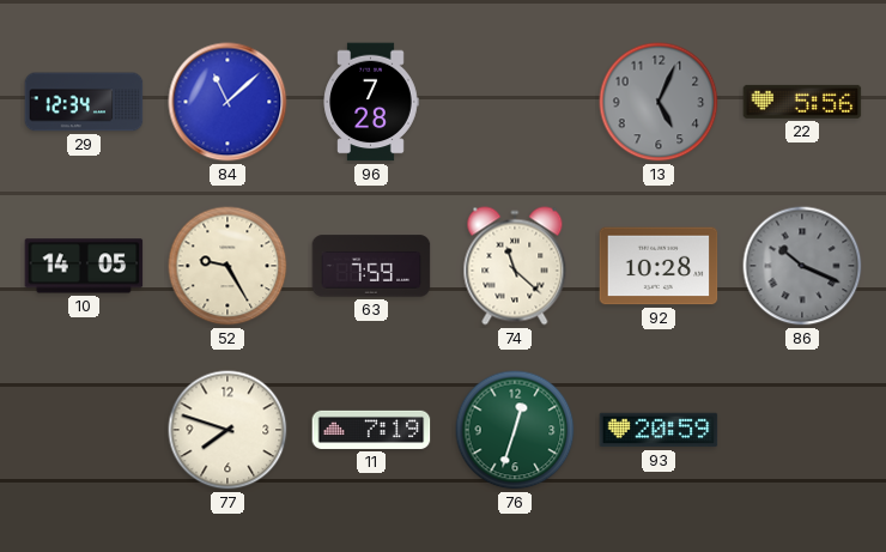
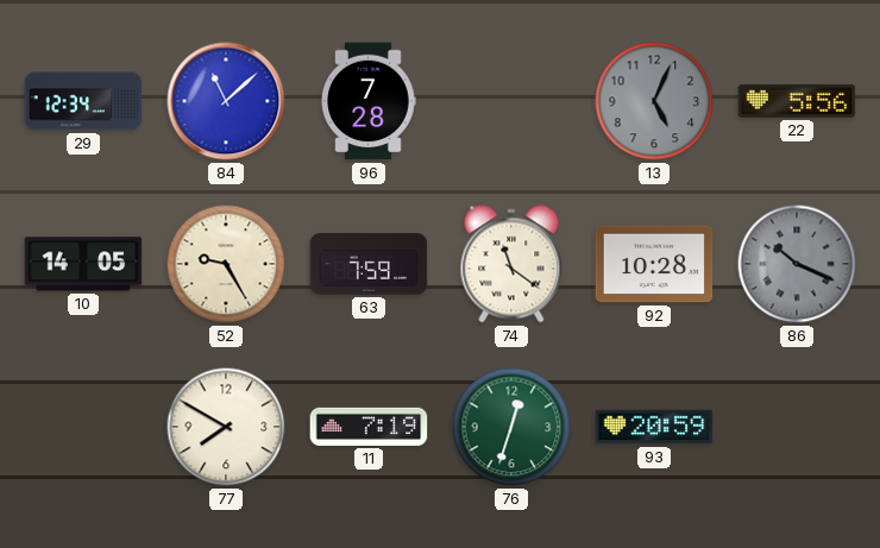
74: 11:22 -> 11:21
77: 7:48 -> 7:50
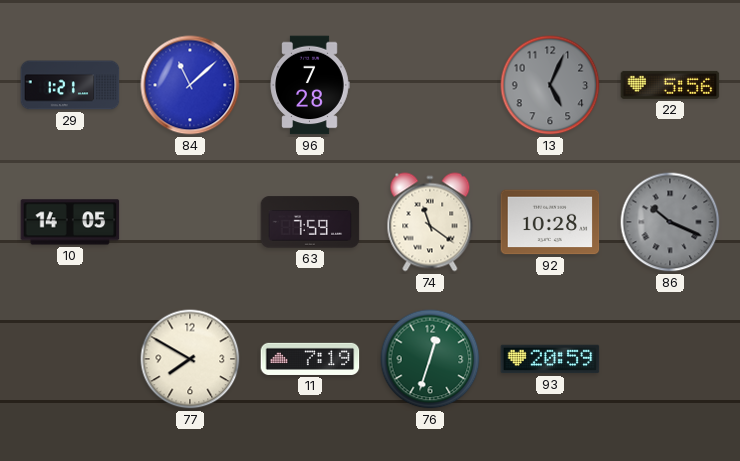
29: 12:34 -> 1:21
52: 9:25 -> none
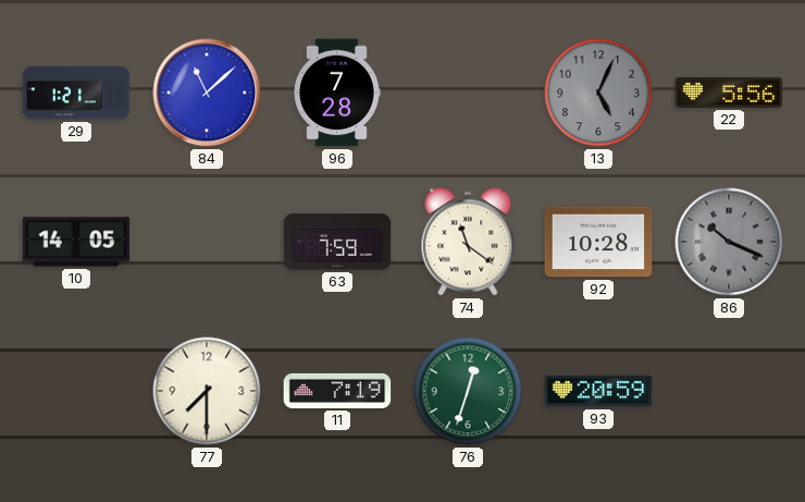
77: 7:50 -> 7:30
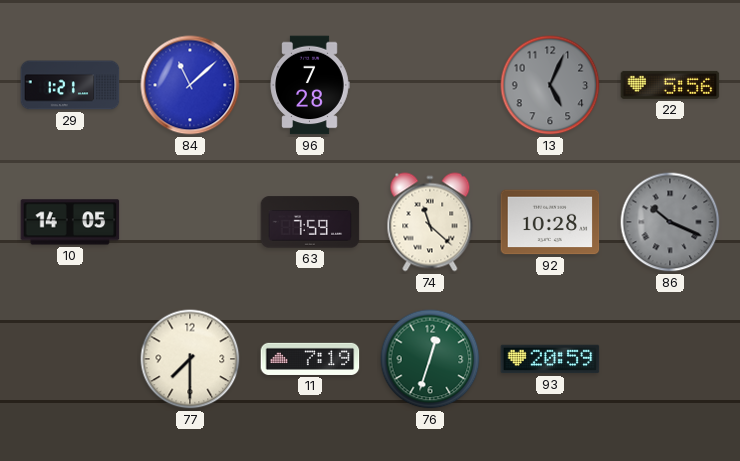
74: 11:21 -> 11:22
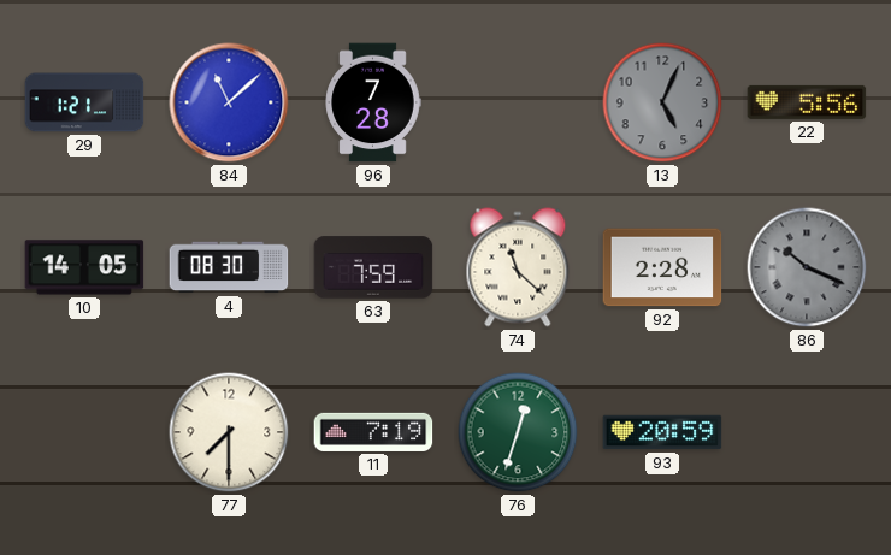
4: none -> 08:30
92: 10:28 -> 2:28
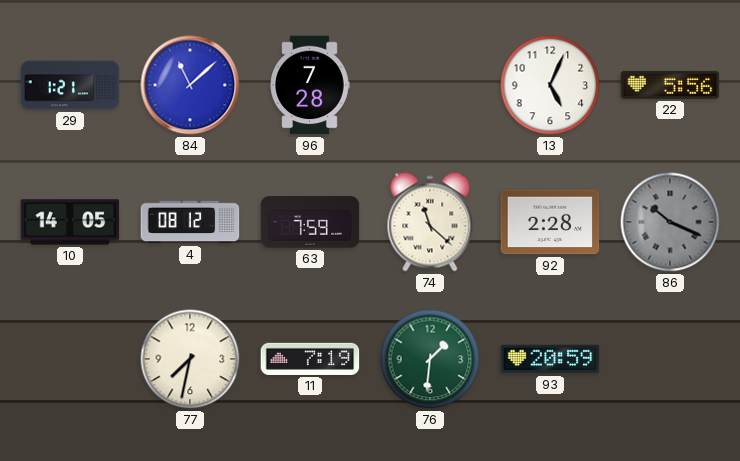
13 dial: grey -> white
4: 08:30 -> 08:12
77: 7:30 -> 7:32
76: 12:33 -> 1:31
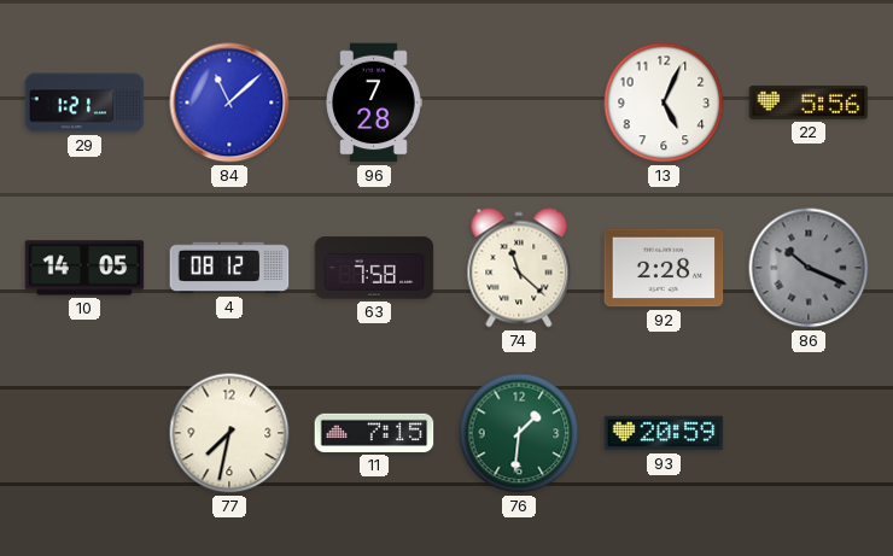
63: 7:59 -> 7:58
11: 7:19 -> 7:15
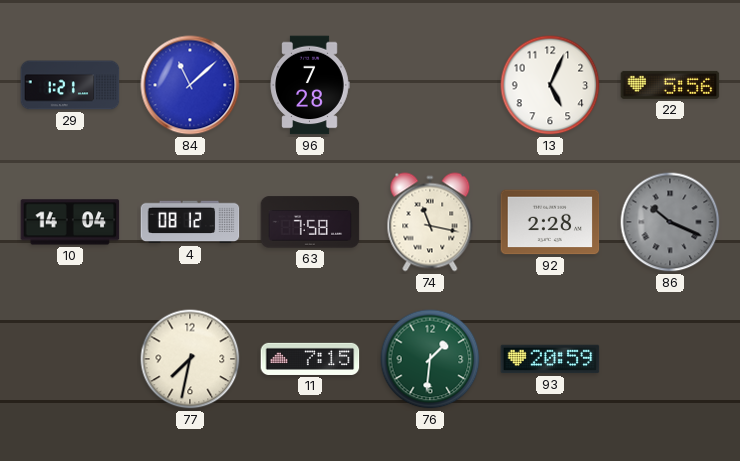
10: 14:05 -> 14:04
74: 11:22 -> 11:17
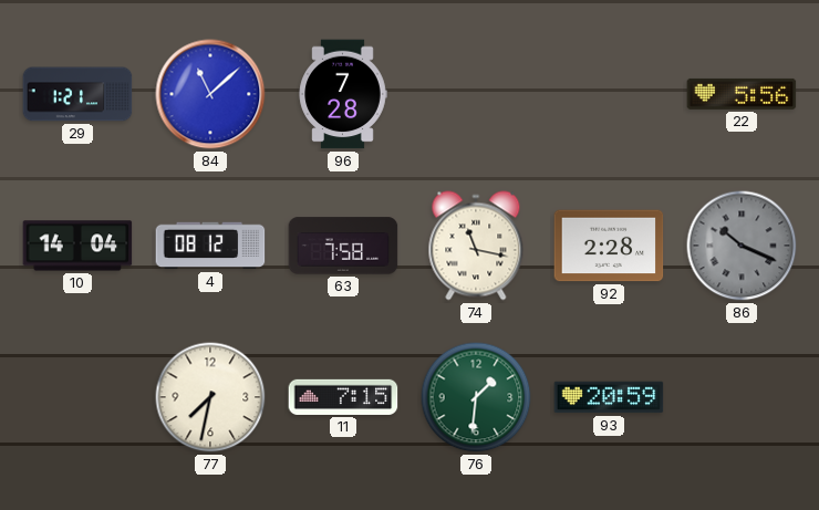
13: 5:04 -> none
